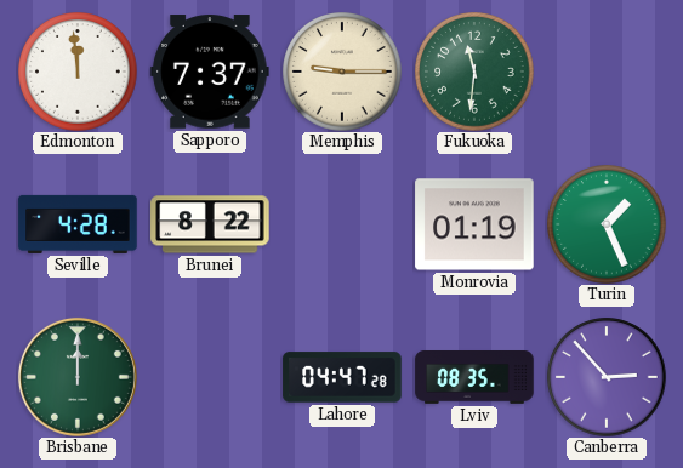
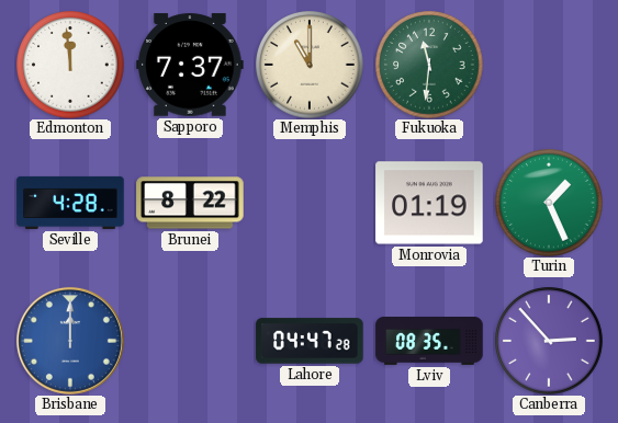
Memphis: 9:15 -> 11:00
Brisbane dial: green -> blue
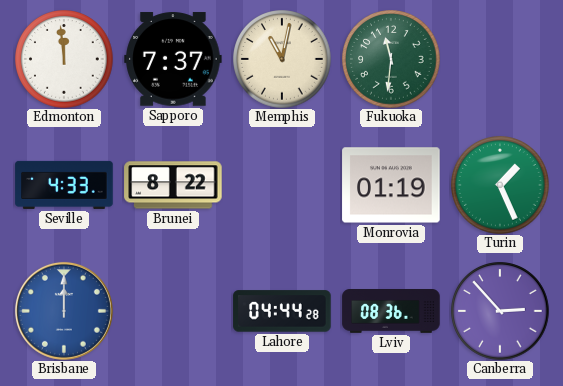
Memphis: 11:00 -> 11:02
Seville: 4:28 -> 4:33
Lahore: 04:47 -> 04:44
Lviv: 08:35 -> 08:36
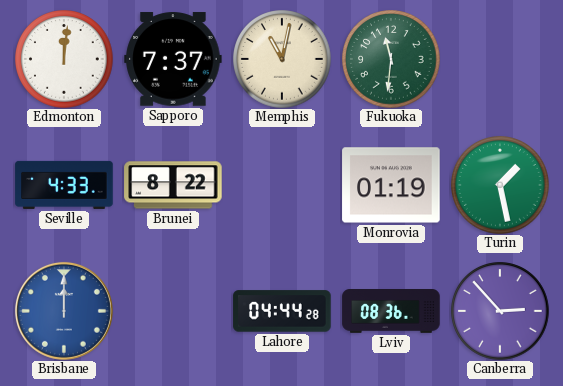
Edmonton: 11:59 -> 12:01
Turin: 1:26 -> 1:28
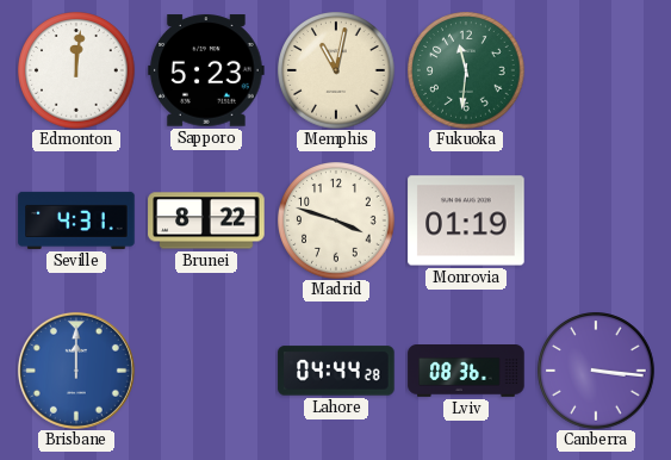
Sapporo: 7:37 -> 5:23
Seville: 4:33 -> 4:31
Madrid: none -> 3:48
Turin: 1:28 -> none
Canberra: 2:53 -> 3:16
